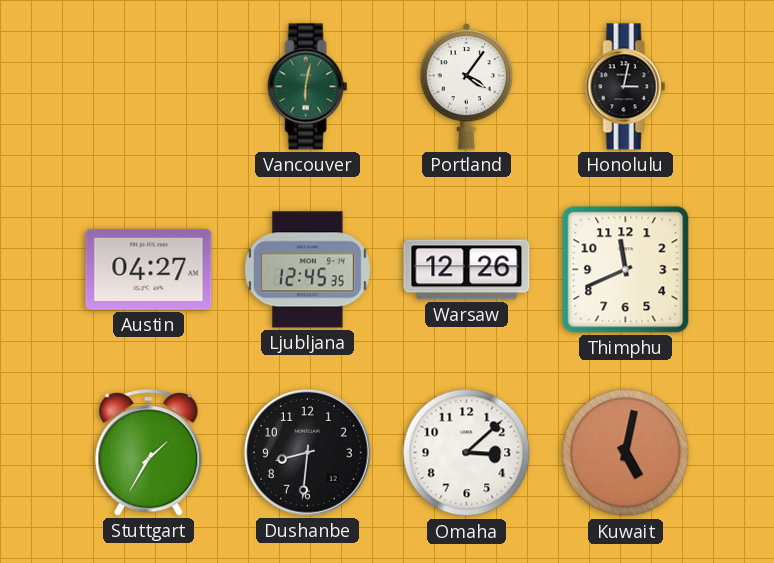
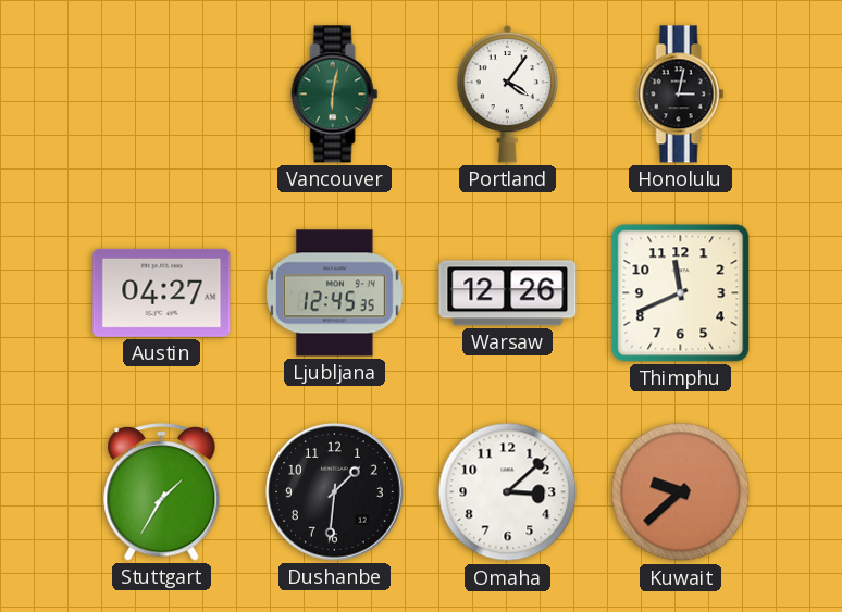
Dushanbe: 8:31 -> 1:31
Kuwait: 5:02 -> 9:38
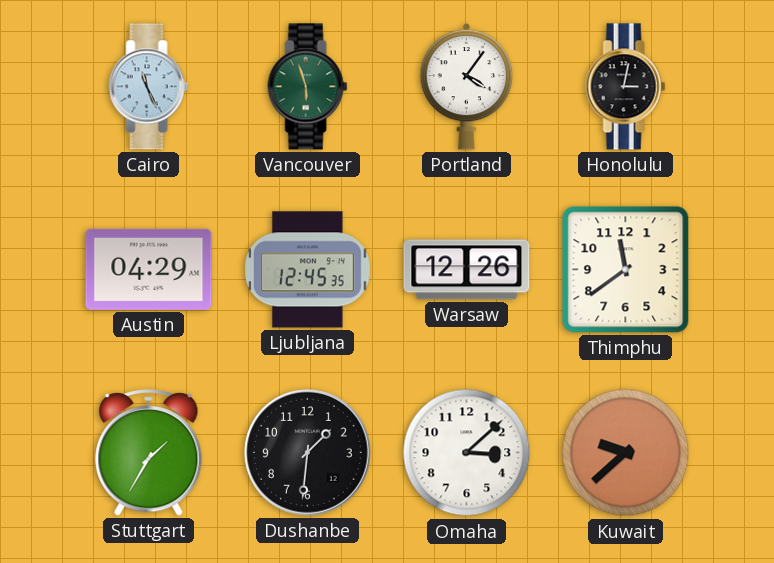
Cairo: none -> 11:26
Vancouver: 6:02 -> 5:57
Austin: 04:27 -> 04:29
Thimphu: 11:41 -> 11:39
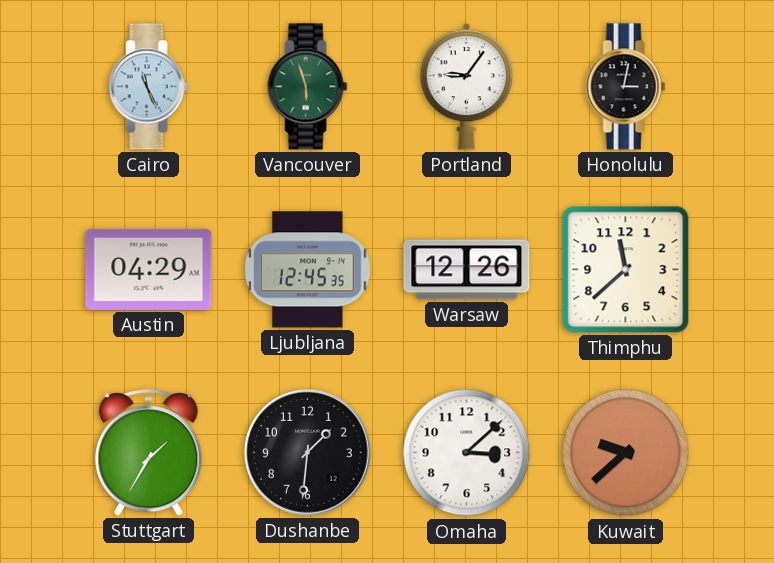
Portland: 4:06 -> 9:06
Thimphu: 11:39 -> 11:38
